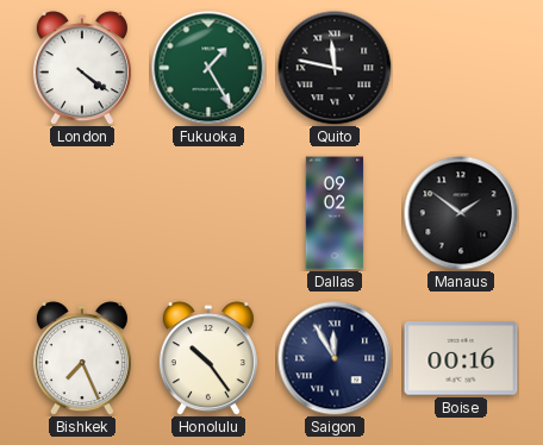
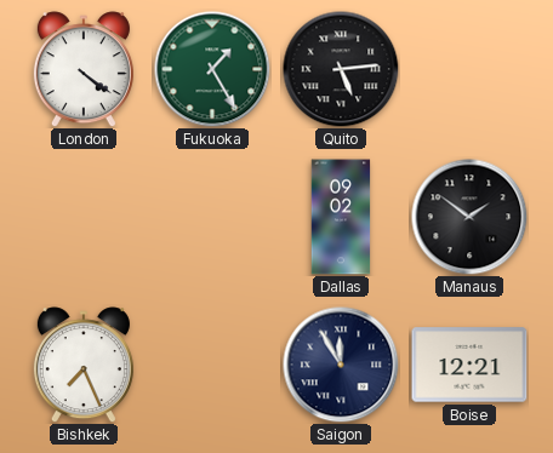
Quito: 11:47 -> 5:14
Honolulu: 10:24 -> none
Boise: 00:16 -> 12:21
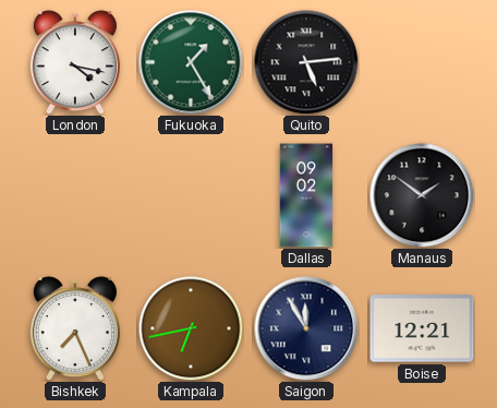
London: 4:21 -> 4:17
Kampala: none -> 6:43
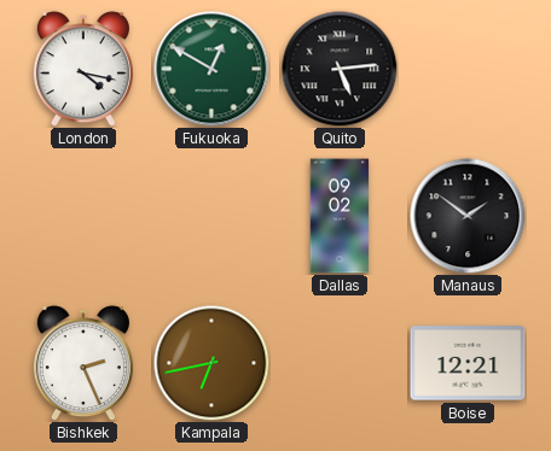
Fukuoka: 1:25 -> 12:50
Bishkek: 7:26 -> 2:26
Saigon: 11:55 -> none
